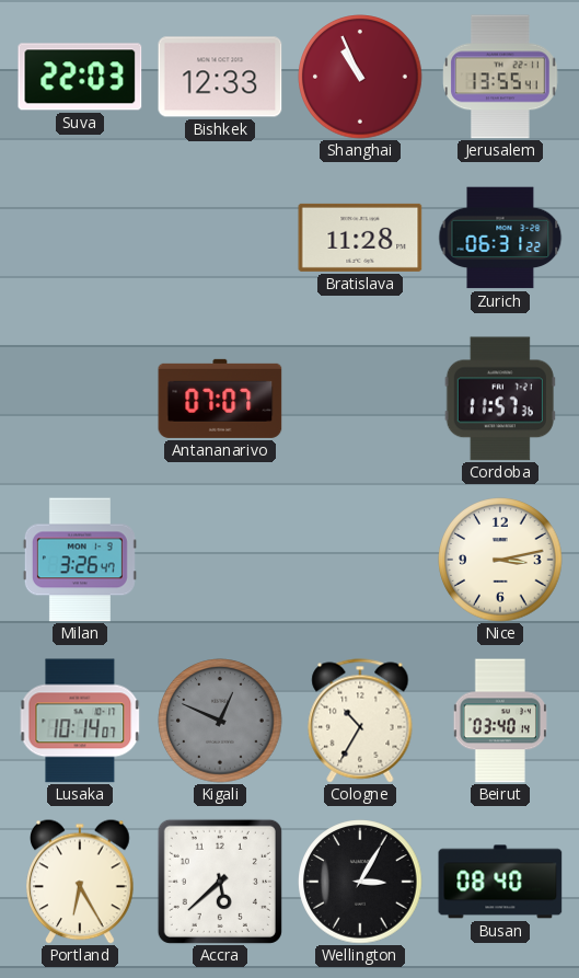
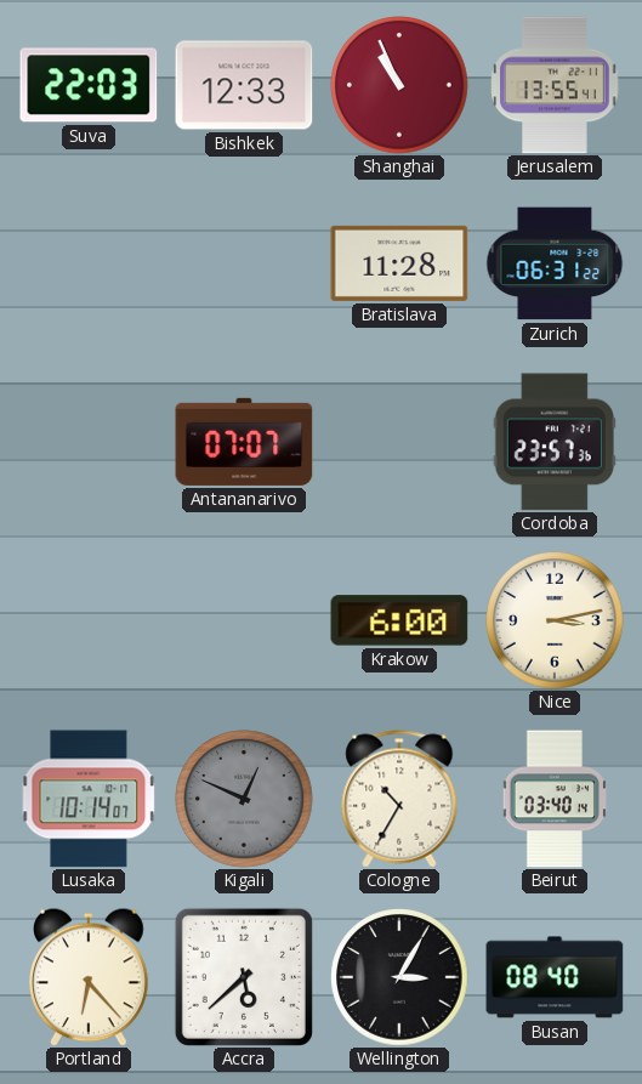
Cordoba: 11:57 -> 23:57
Milan: 3:26 -> none
Krakow: none -> 6:00
Portland: 6:25 -> 6:23
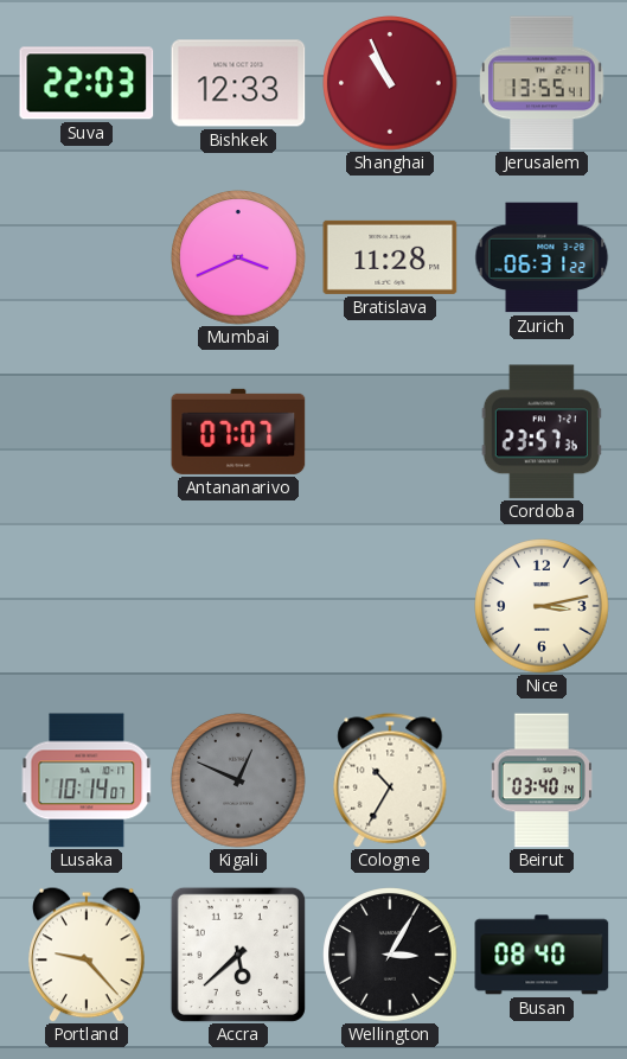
Mumbai: none -> 3:41
Krakow: 6:00 -> none
Portland: 6:23 -> 9:23
